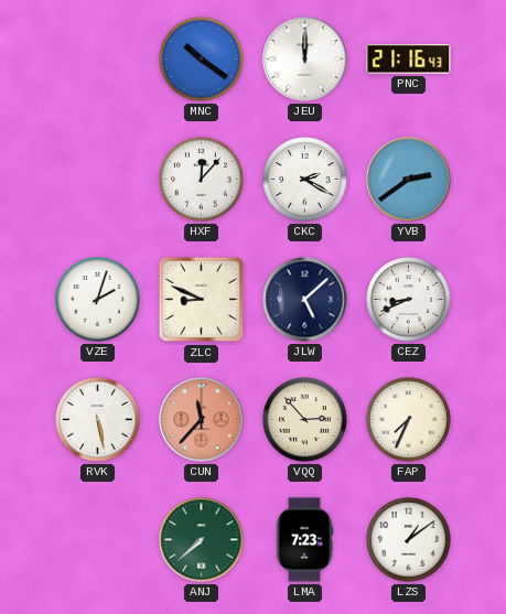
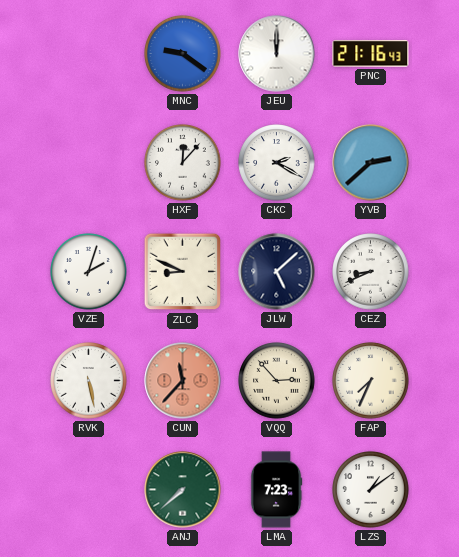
MNC: 10:21 -> 9:21
YVB: 2:39 -> 2:38
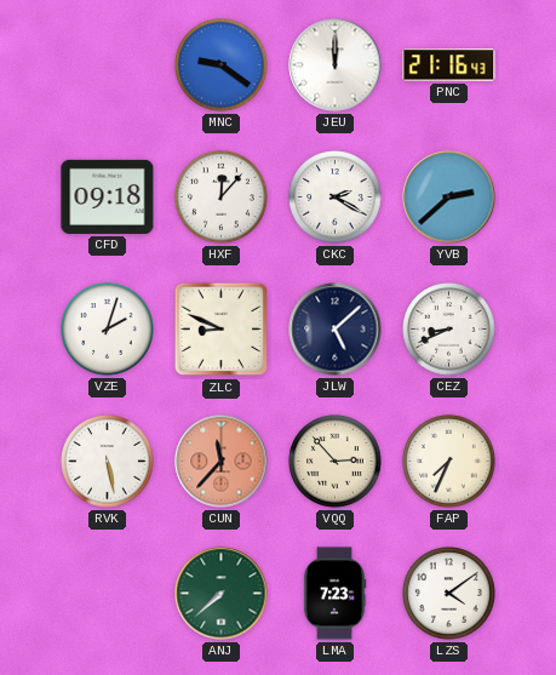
CFD: none -> 09:18
LZS: 1:09 -> 4:09
